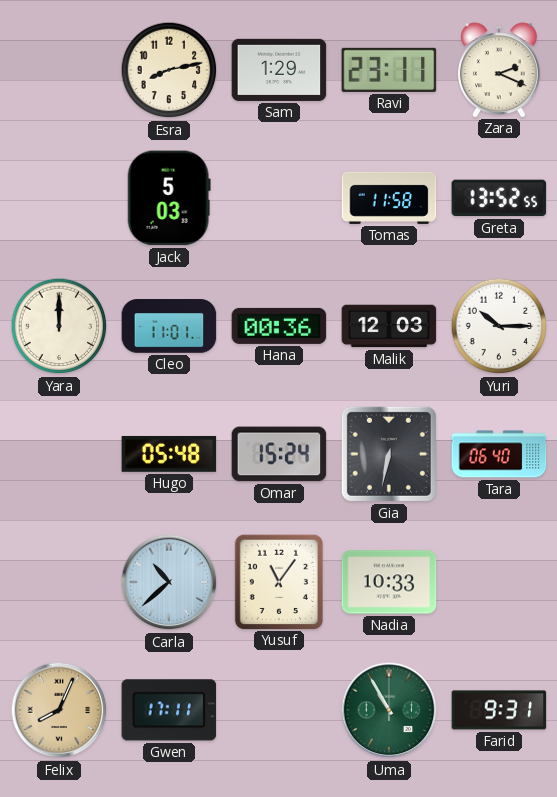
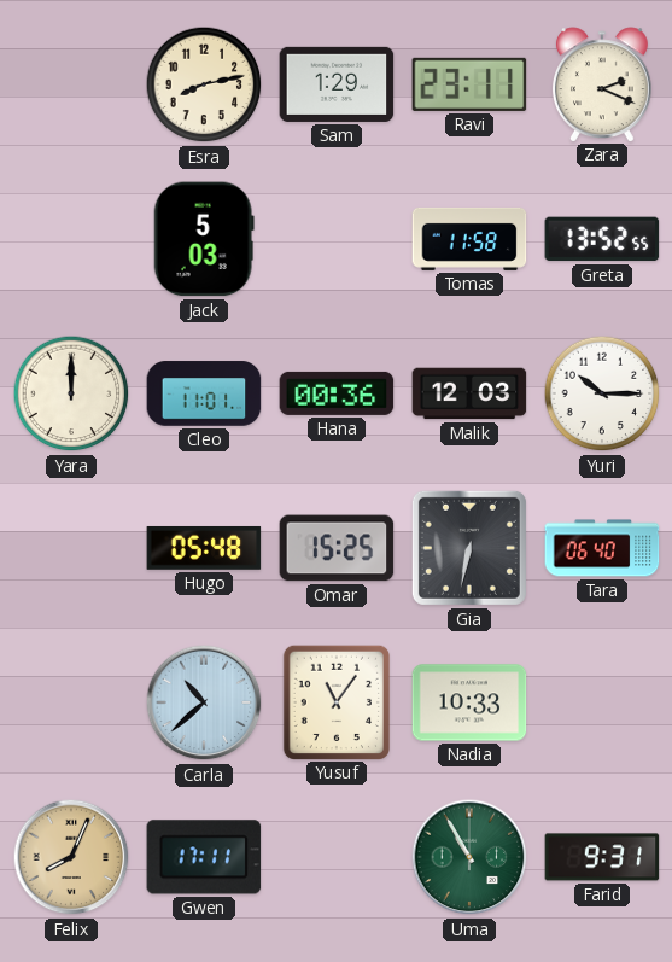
Omar: 15:24 -> 15:25
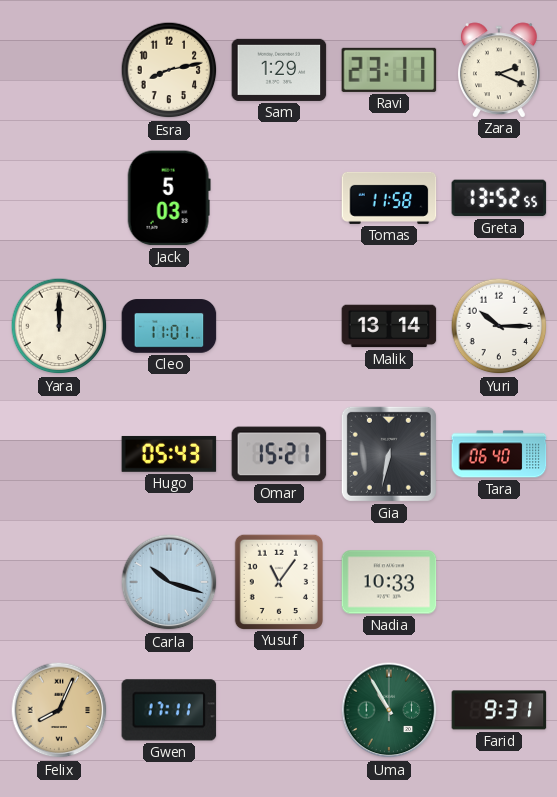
Hana: 00:36 -> none
Malik: 12:03 -> 13:14
Hugo: 05:48 -> 05:43
Omar: 15:25 -> 15:21
Carla: 10:38 -> 10:18
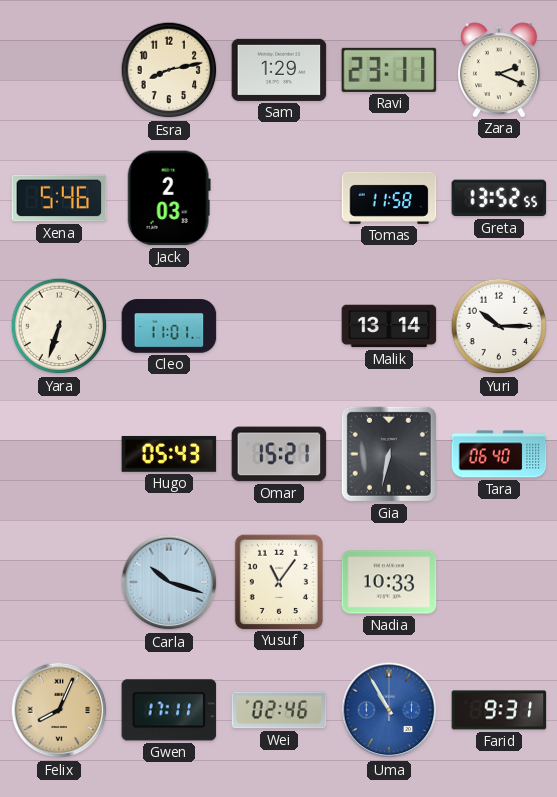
Xena: none -> 5:46
Jack: 5:03 -> 2:03
Yara: 12:00 -> 6:33
Wei: none -> 02:46
Uma dial: green -> blue
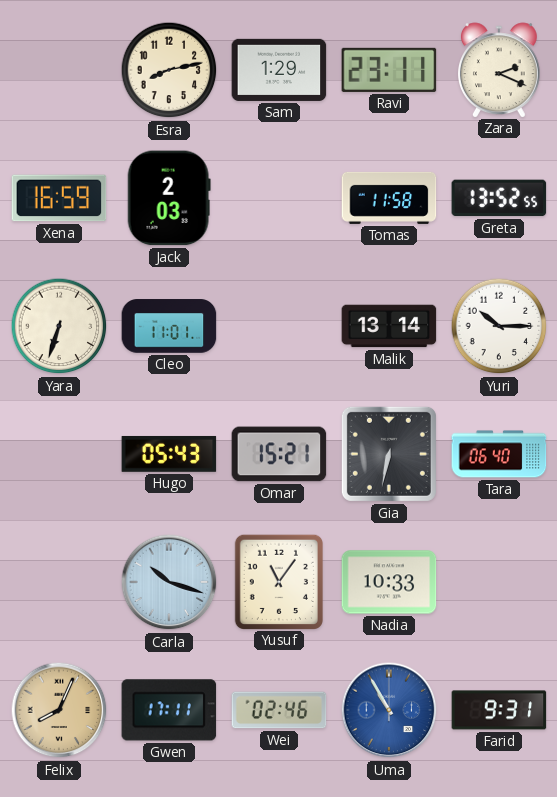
Xena: 5:46 -> 16:59
